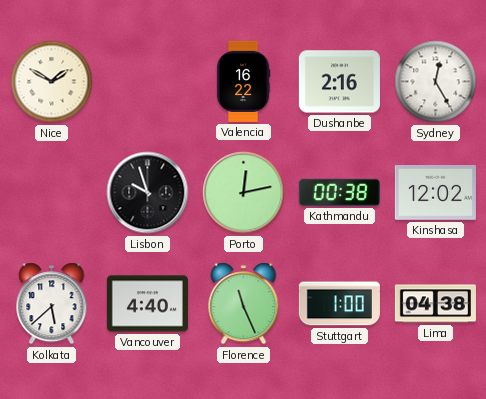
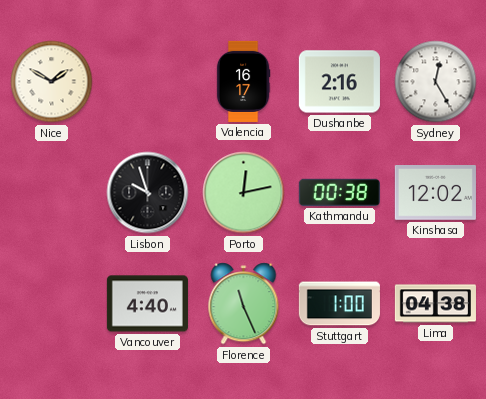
Valencia: 16:22 -> 16:17
Kolkata: 5:38 -> none
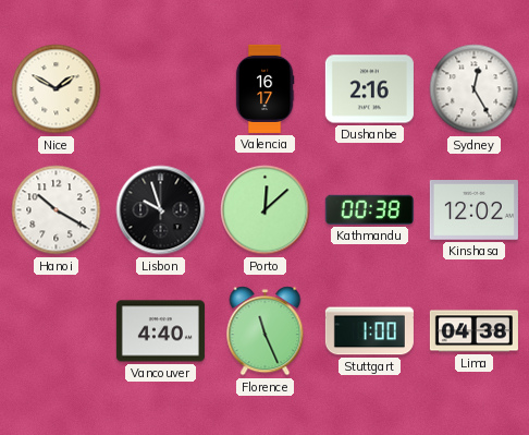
Hanoi: none -> 10:20
Porto: 12:13 -> 12:08
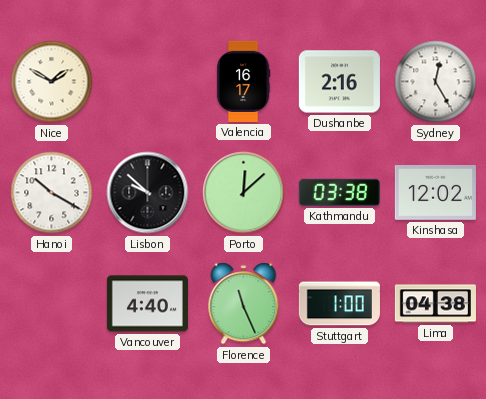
Lisbon: 9:57 -> 9:52
Kathmandu: 00:38 -> 03:38
